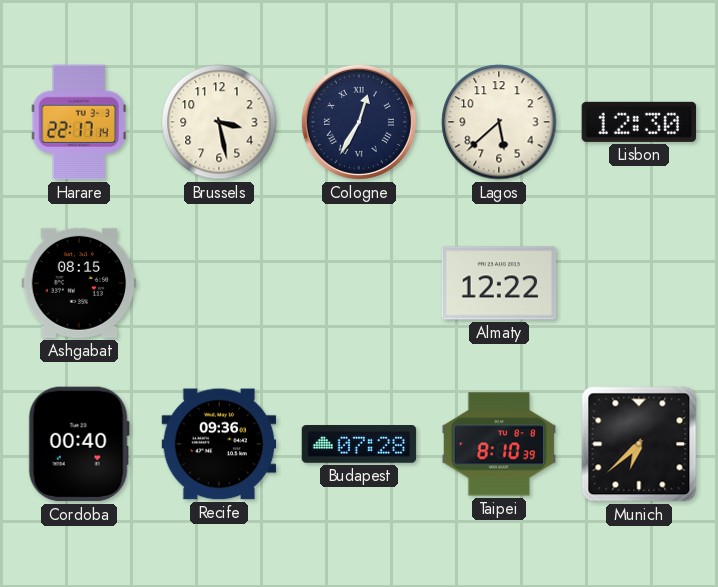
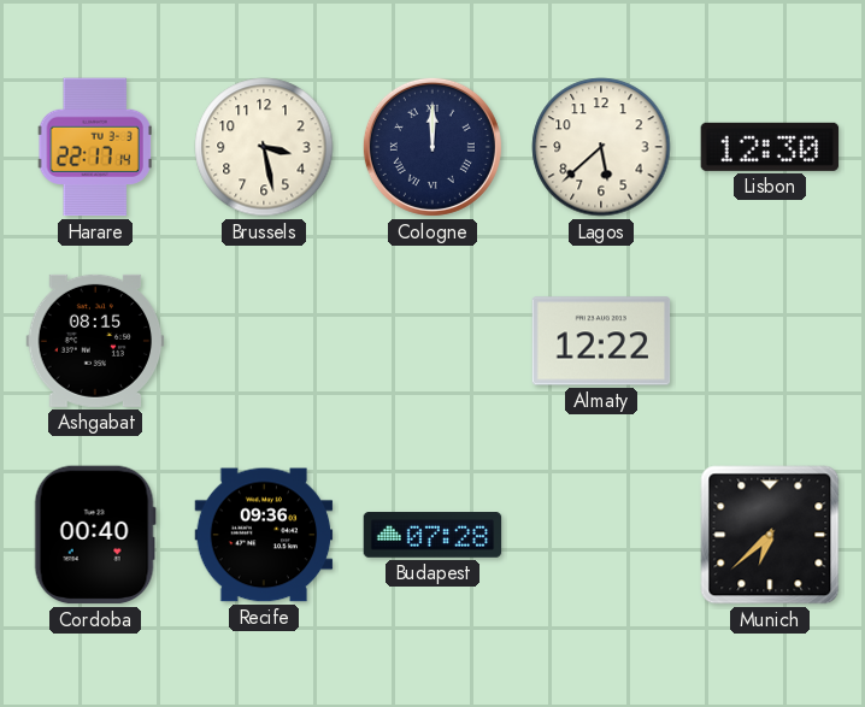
Cologne: 12:35 -> 12:00
Taipei: 8:10 -> none
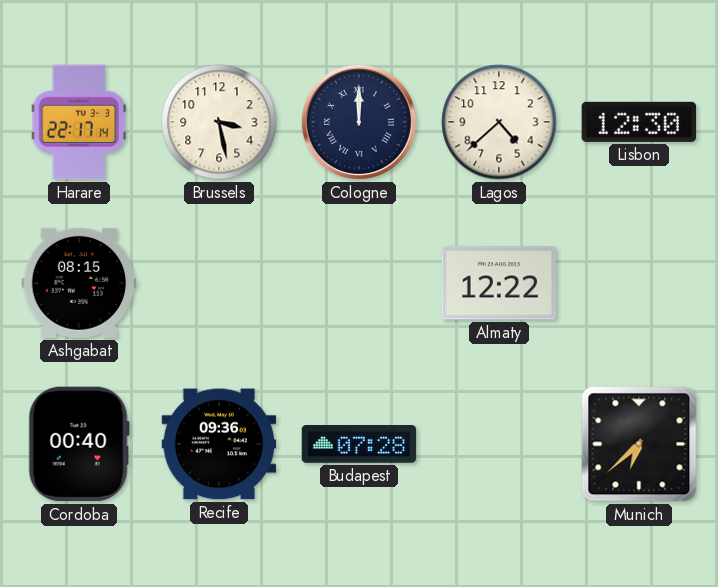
Lagos: 5:38 -> 4:38
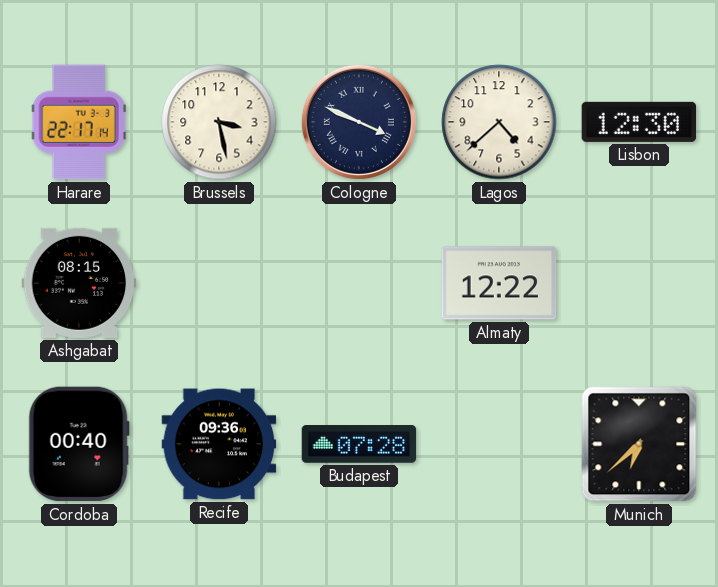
Cologne: 12:00 -> 3:49
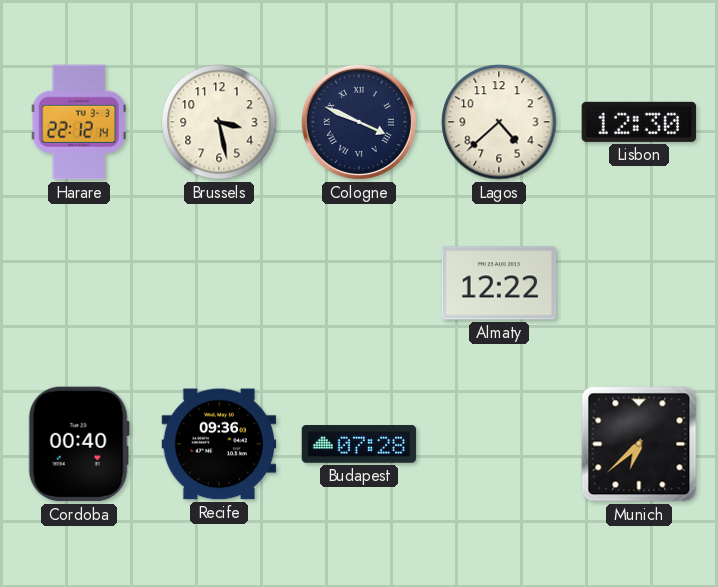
Harare: 22:17 -> 22:12
Ashgabat: 08:15 -> none
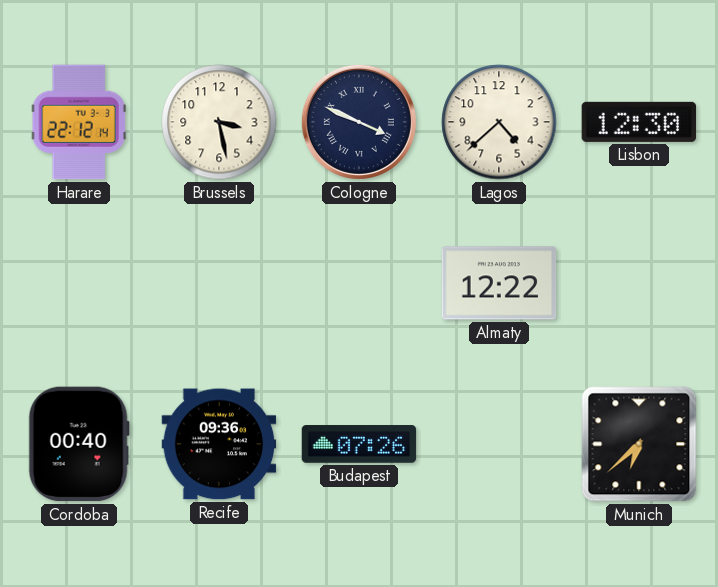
Budapest: 07:28 -> 07:26
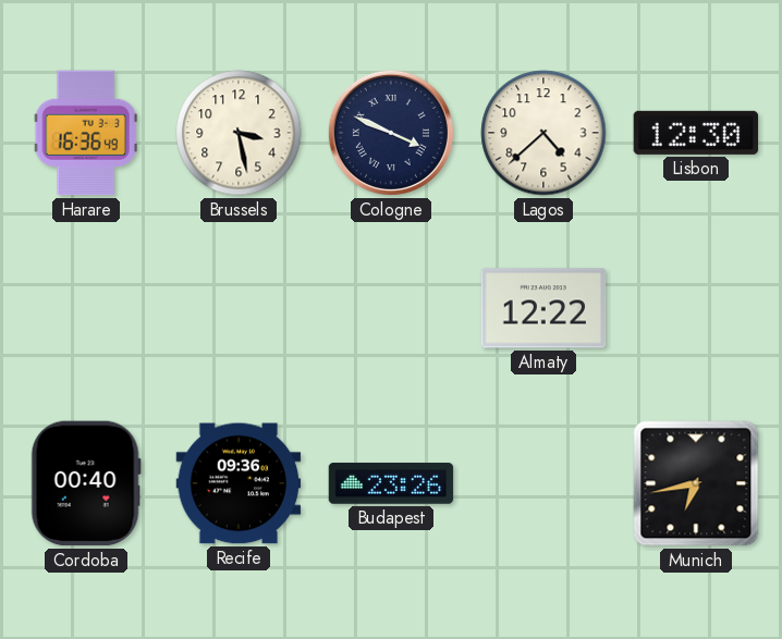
Harare: 22:12 -> 16:36
Budapest: 07:26 -> 23:26
Munich: 6:38 -> 6:43
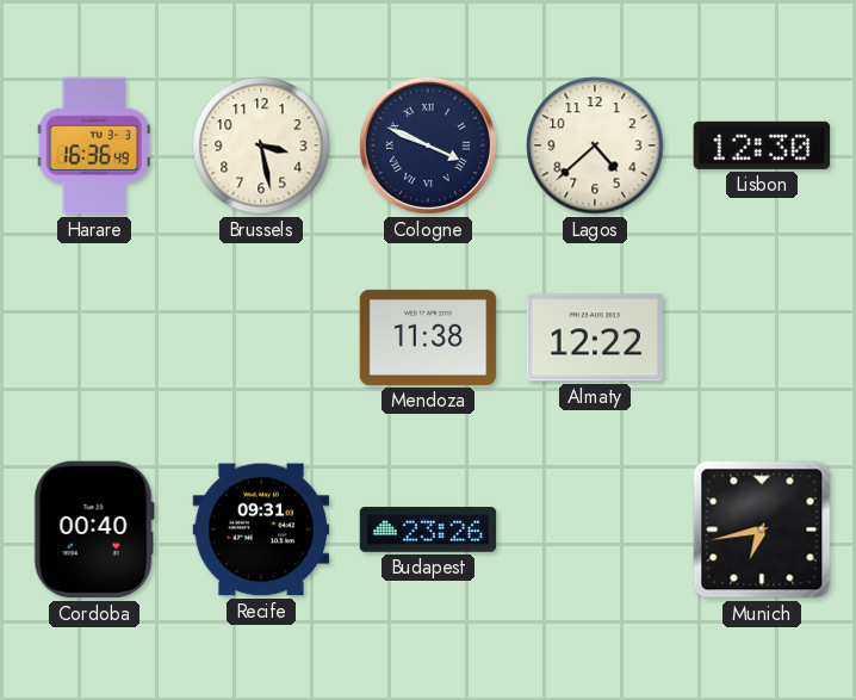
Mendoza: none -> 11:38
Recife: 09:36 -> 09:31
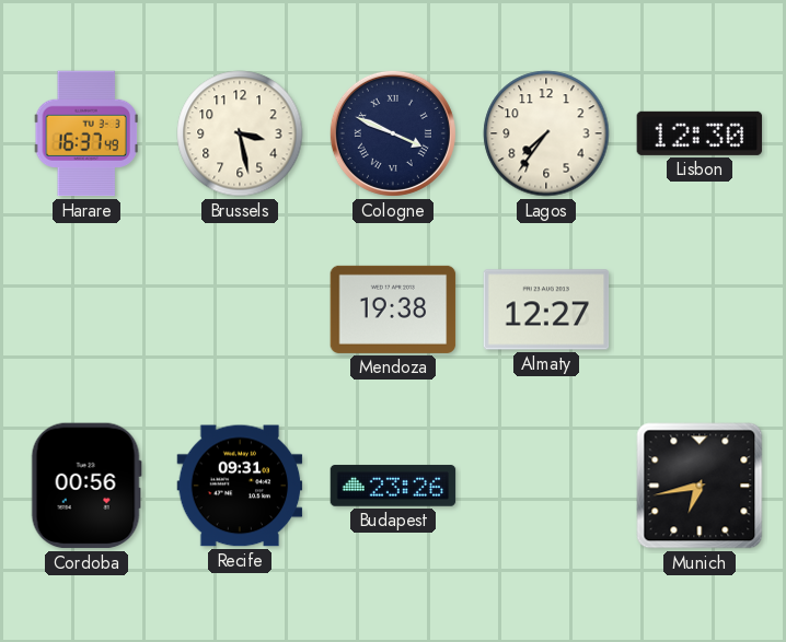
Harare: 16:36 -> 16:37
Lagos: 4:38 -> 7:36
Mendoza: 11:38 -> 19:38
Almaty: 12:22 -> 12:27
Cordoba: 00:40 -> 00:56
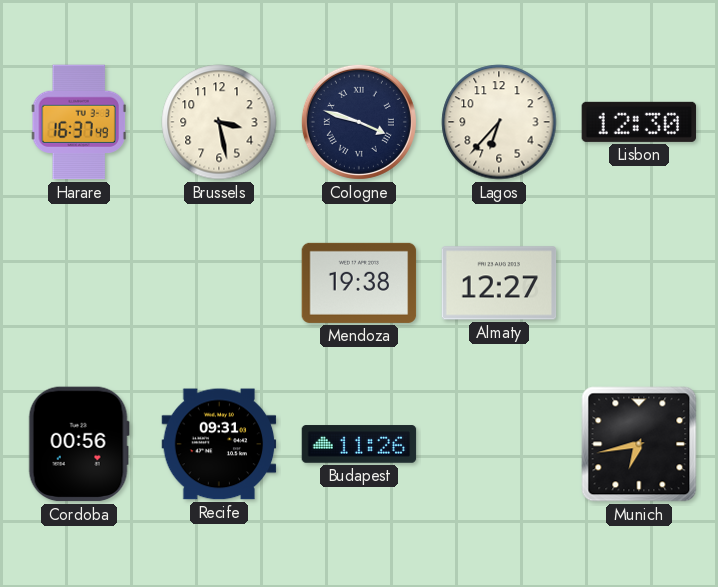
Cologne: 3:49 -> 3:48
Lagos: 7:36 -> 6:37
Budapest: 23:26 -> 11:26
